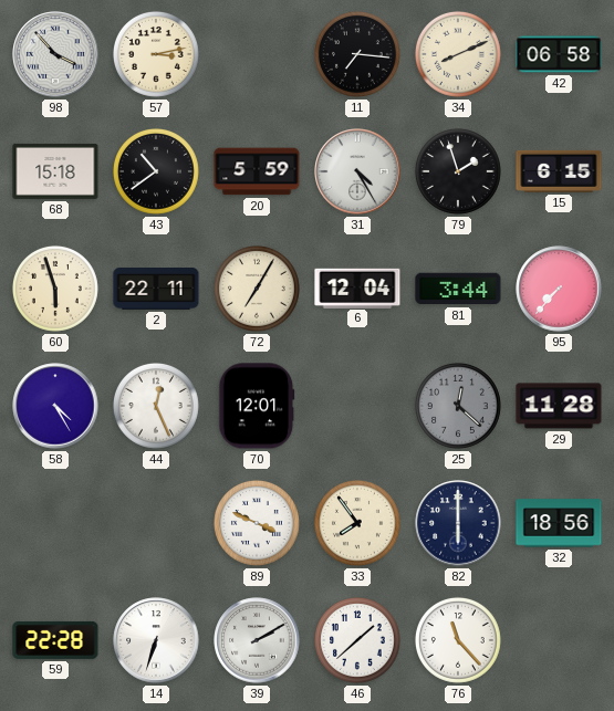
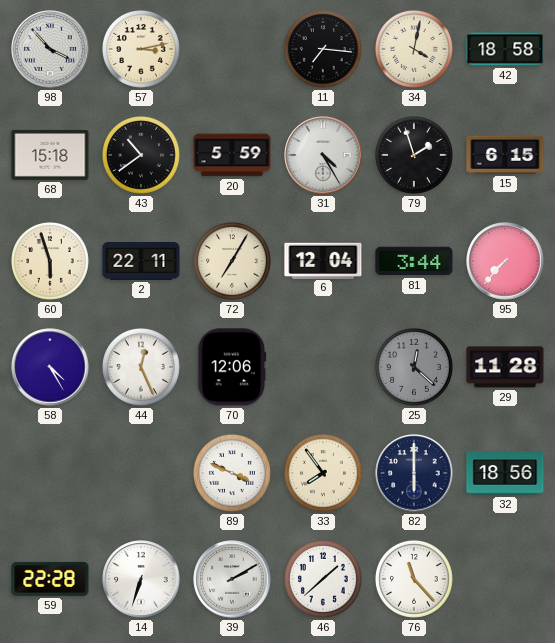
34: 8:11 -> 4:02
42: 06:58 -> 18:58
70: 12:01 -> 12:06
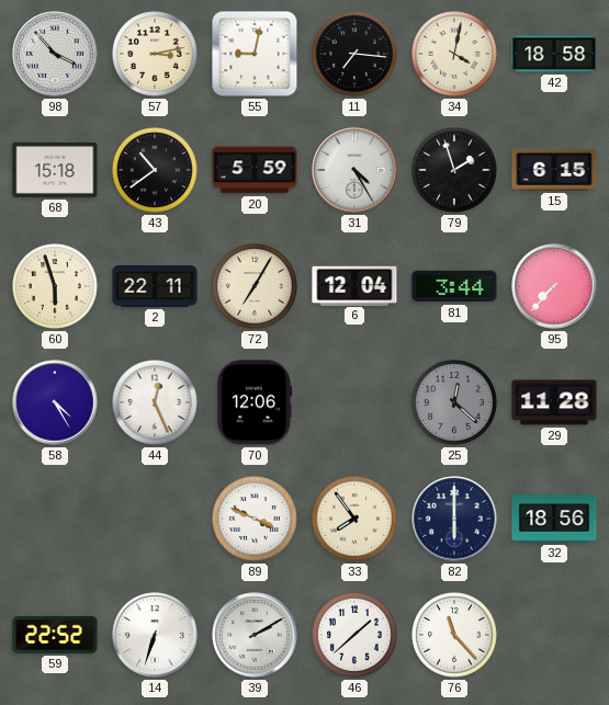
55: none -> 9:02
59: 22:28 -> 22:52
